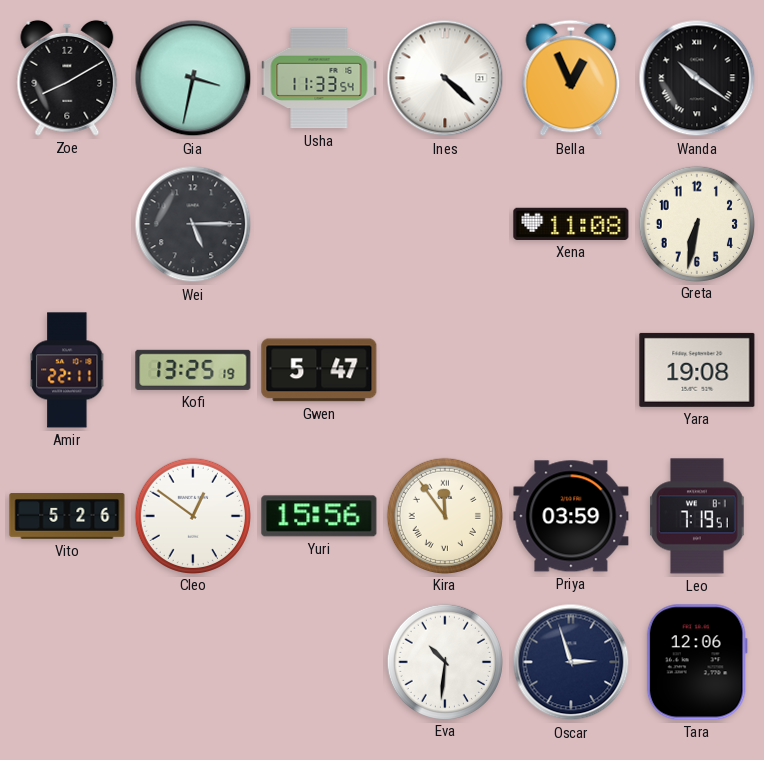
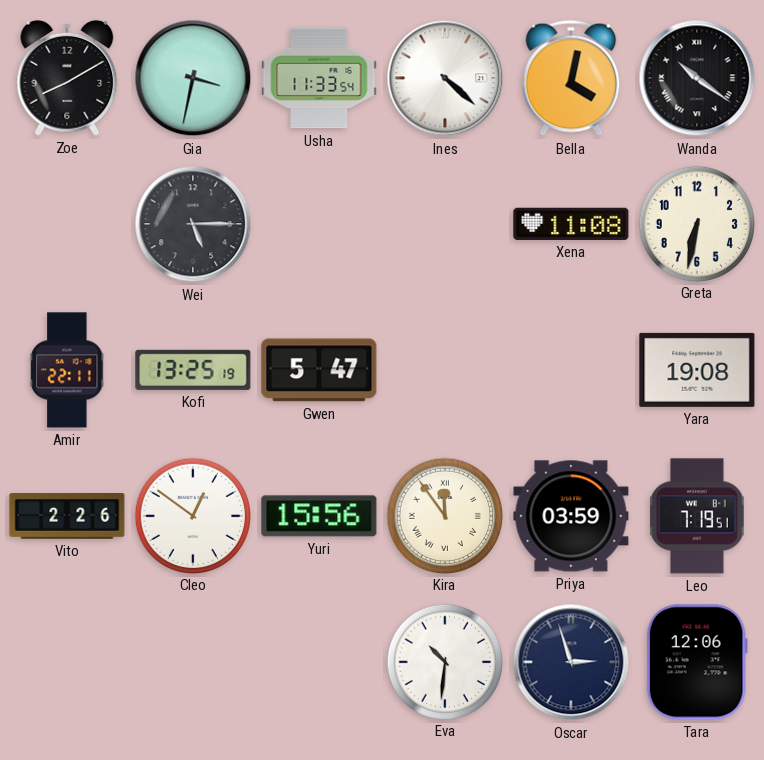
Bella: 12:56 -> 4:02
Vito: 5:26 -> 2:26
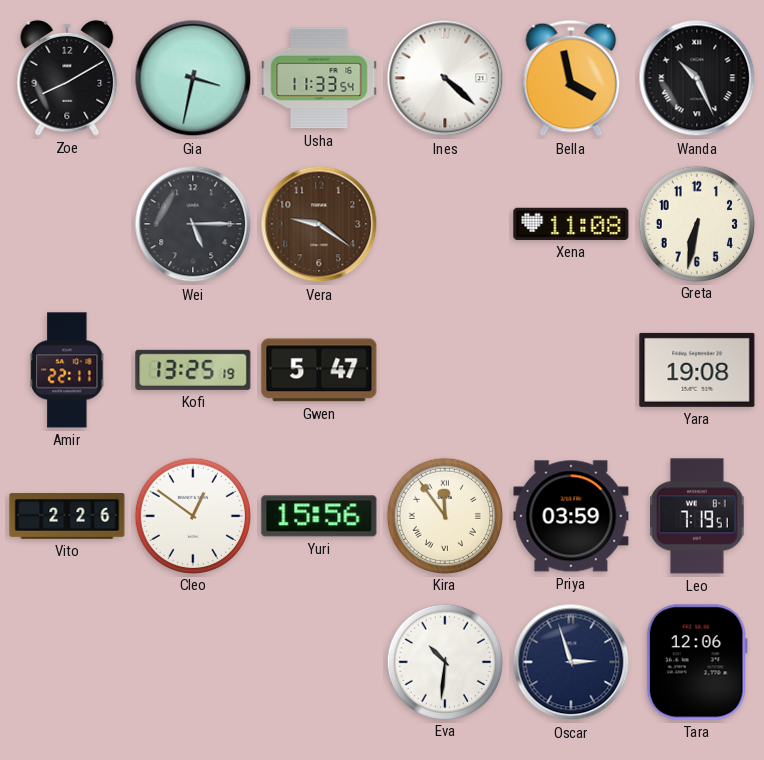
Bella: 4:02 -> 3:58
Wanda: 10:21 -> 10:26
Vera: none -> 9:21
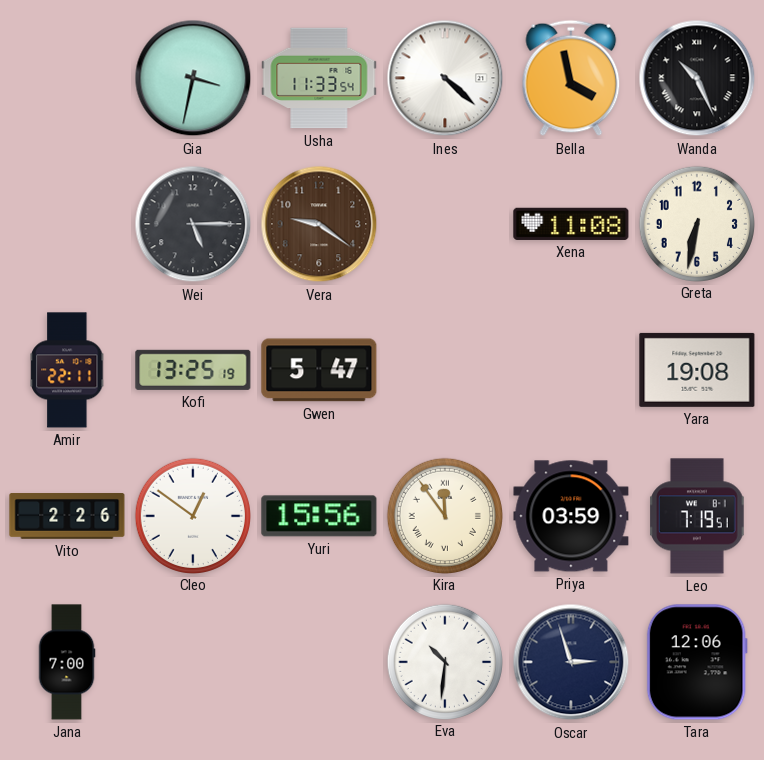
Zoe: 8:10 -> none
Jana: none -> 7:00
